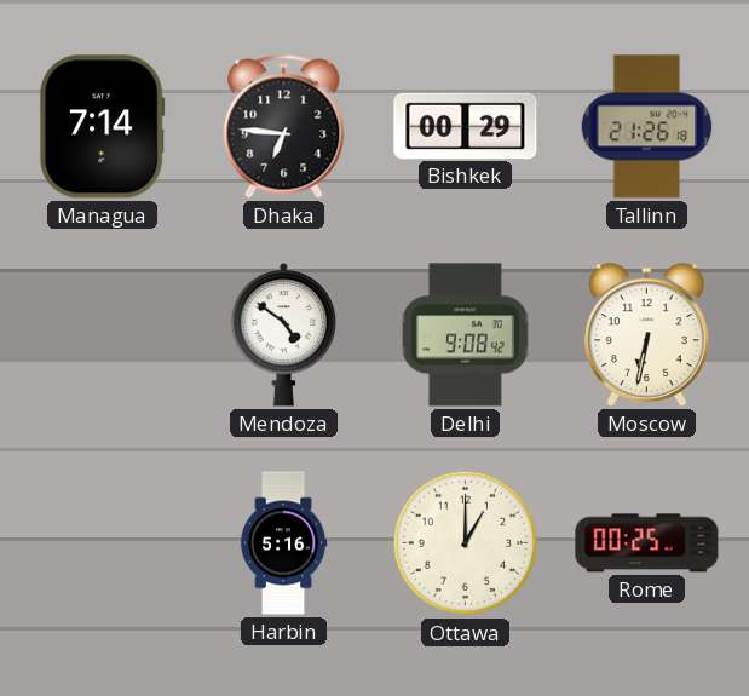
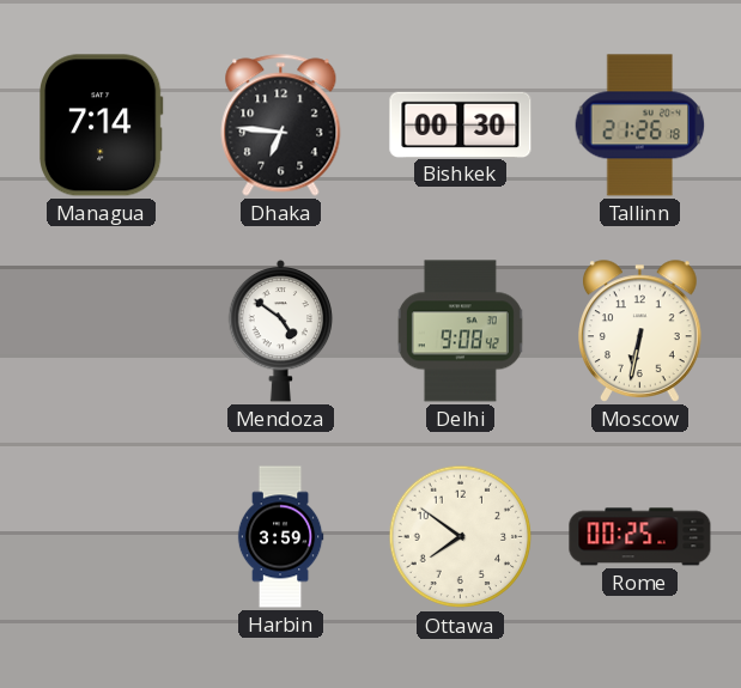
Bishkek: 00:29 -> 00:30
Harbin: 5:16 -> 3:59
Ottawa: 1:00 -> 7:51
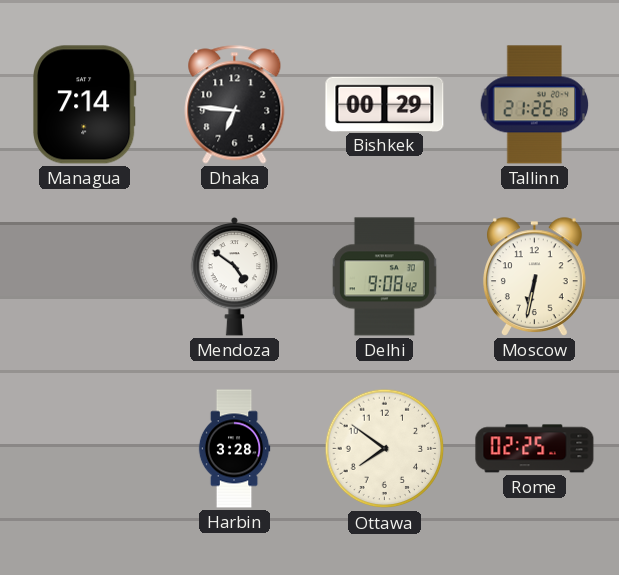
Bishkek: 00:30 -> 00:29
Harbin: 3:59 -> 3:28
Rome: 00:25 -> 02:25
